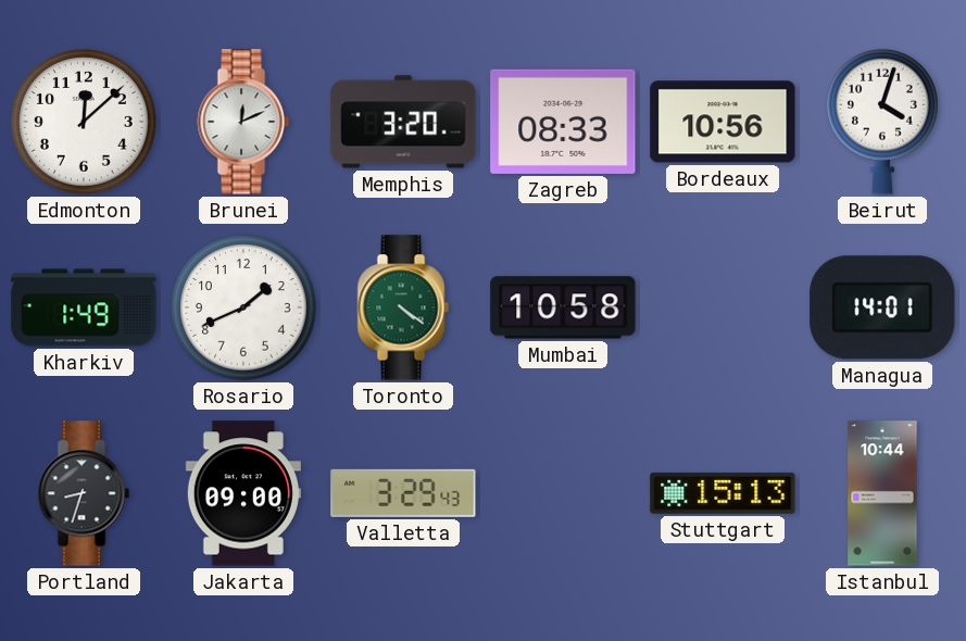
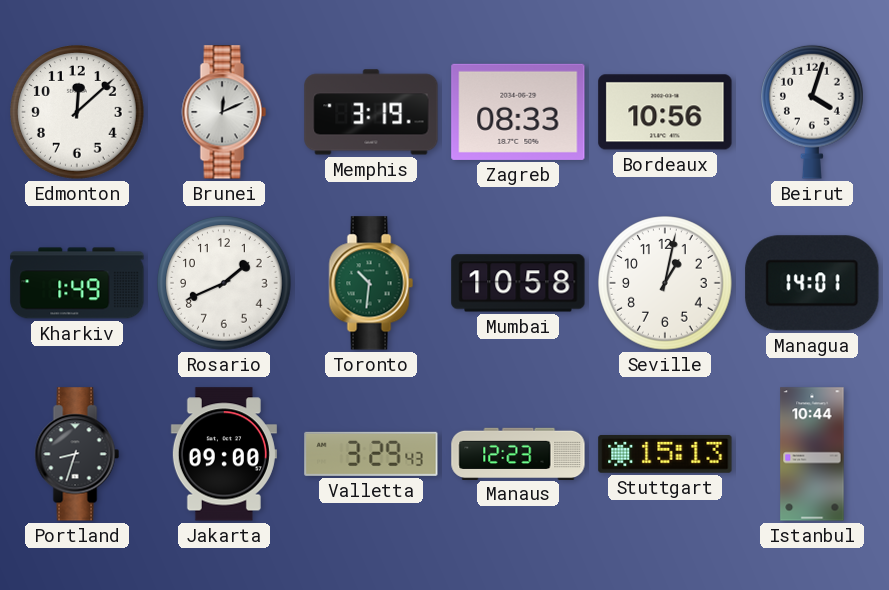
Memphis: 3:20 -> 3:19
Toronto: 4:21 -> 10:31
Seville: none -> 1:02
Manaus: none -> 12:23
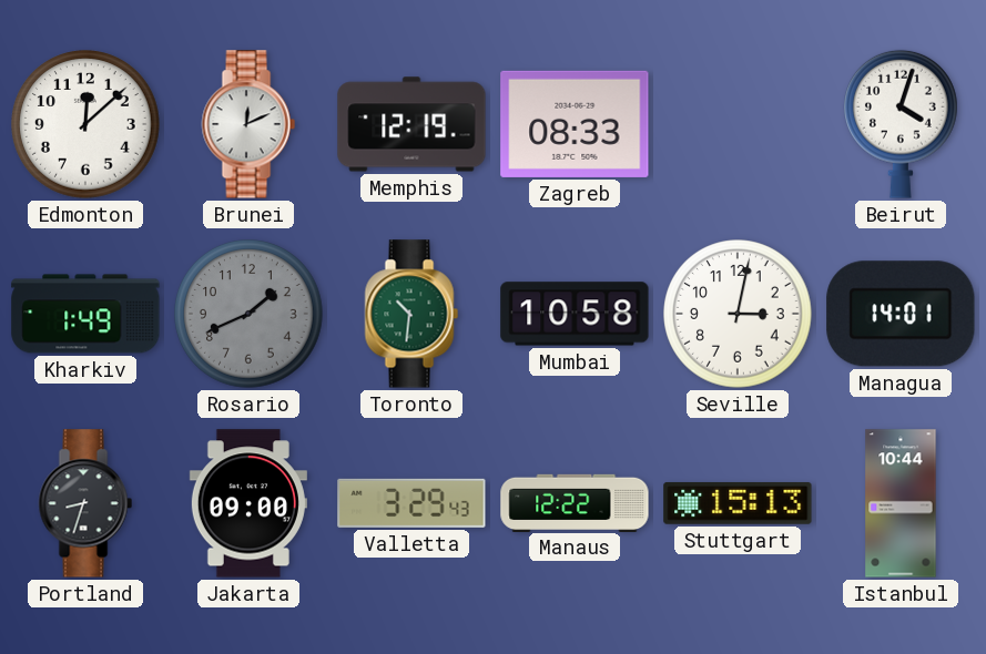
Memphis: 3:19 -> 12:19
Bordeaux: 10:56 -> none
Rosario dial: white -> grey
Seville: 1:02 -> 3:02
Manaus: 12:23 -> 12:22
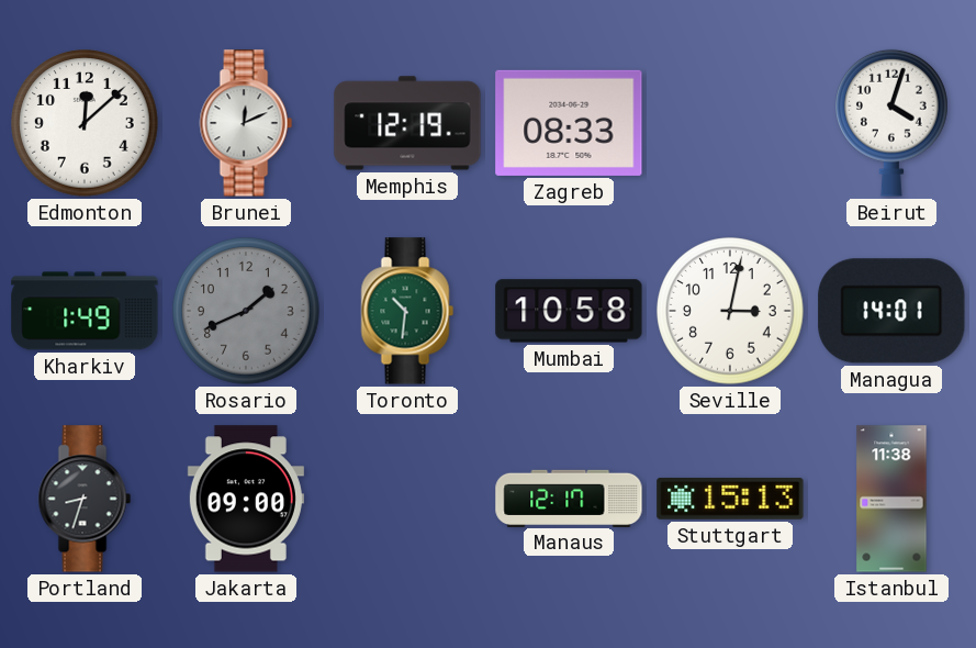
Valletta: 3:29 -> none
Manaus: 12:22 -> 12:17
Istanbul: 10:44 -> 11:38
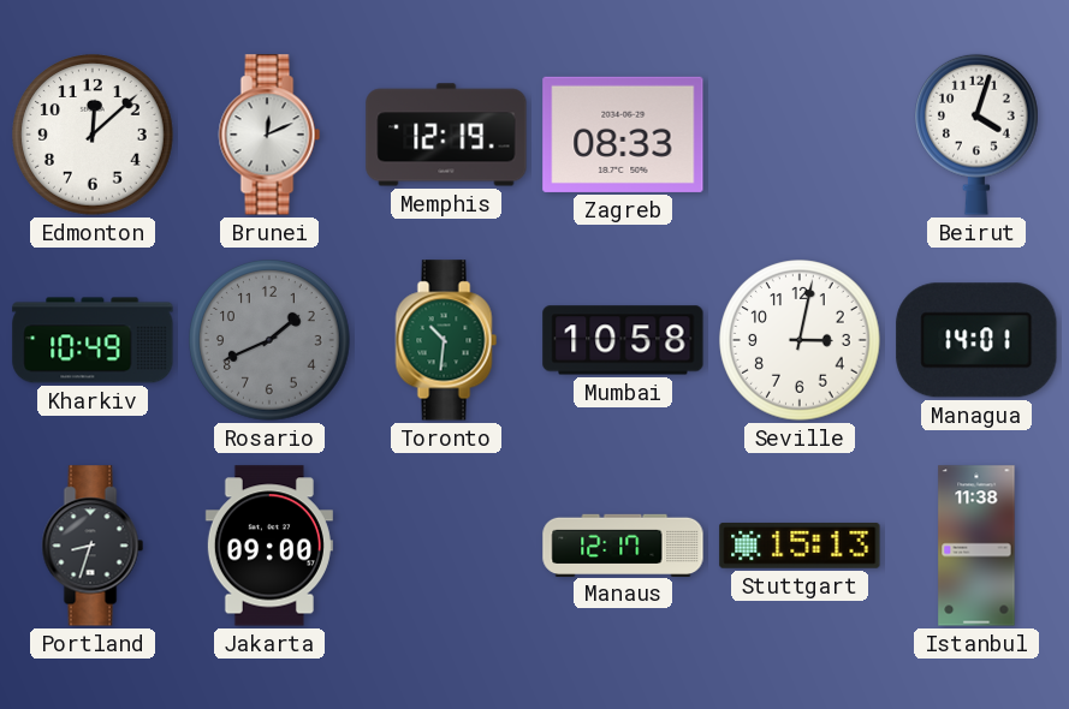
Kharkiv: 1:49 -> 10:49
